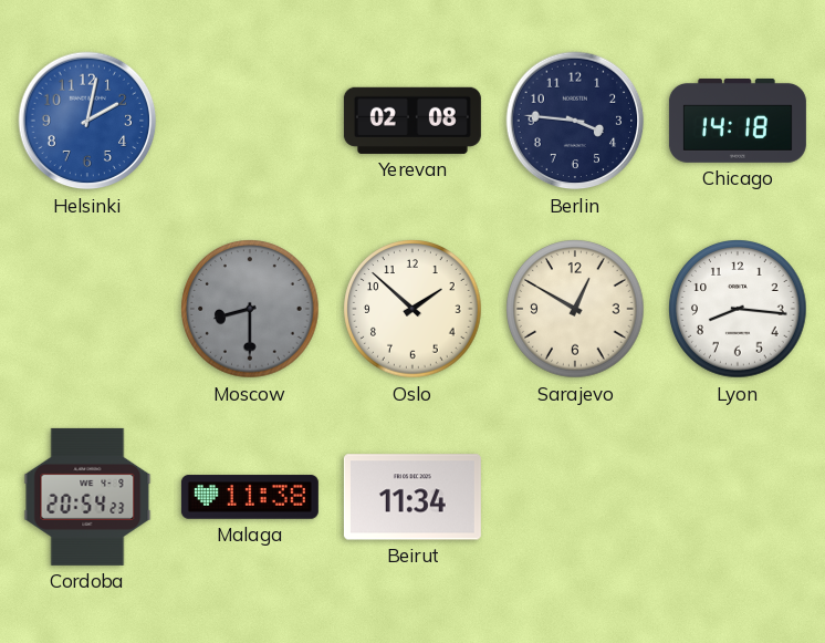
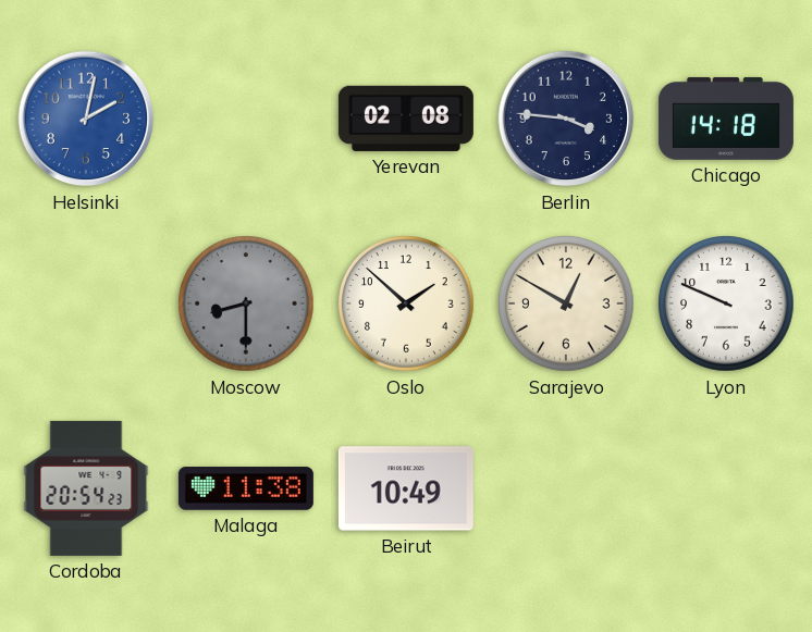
Lyon: 8:16 -> 9:49
Beirut: 11:34 -> 10:49
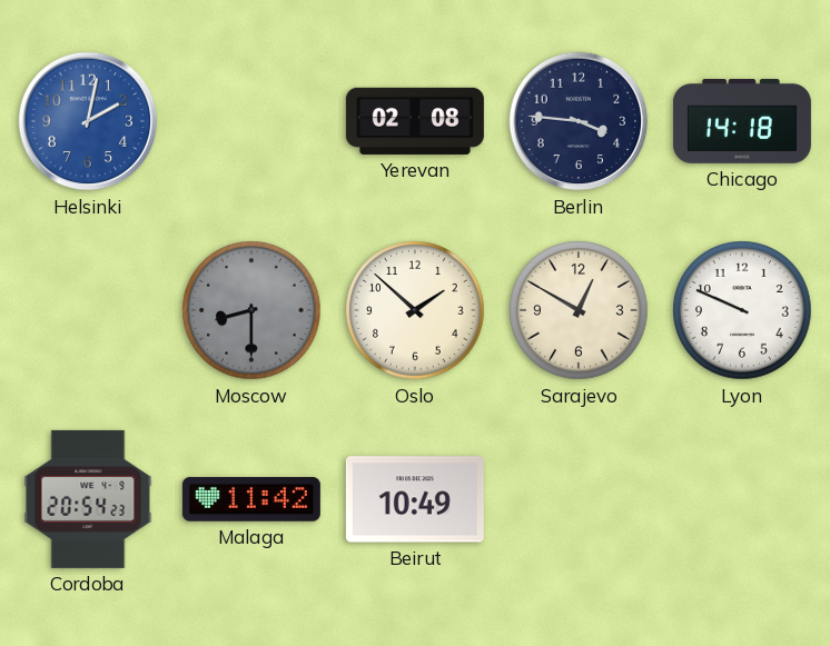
Malaga: 11:38 -> 11:42
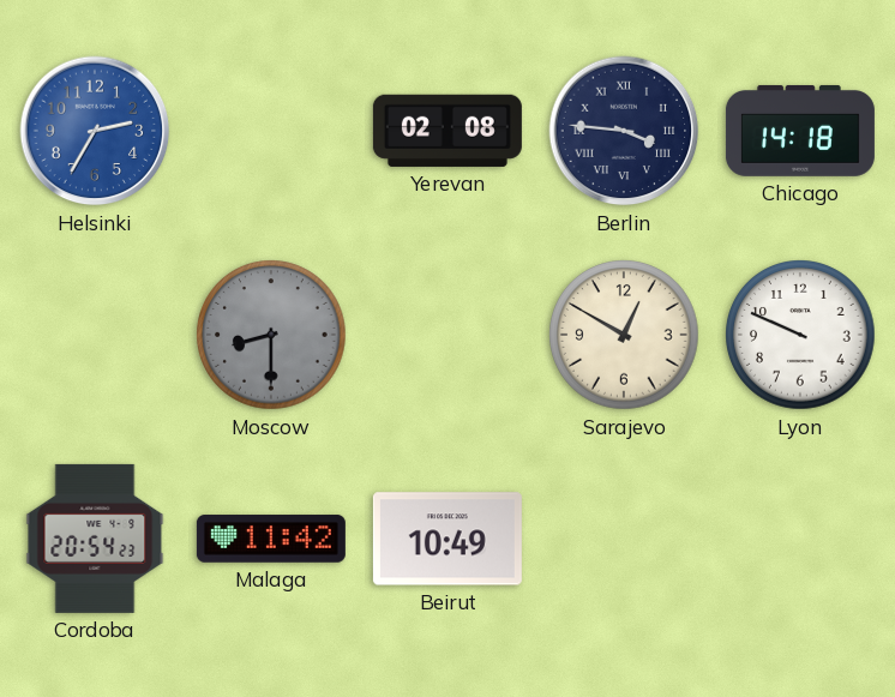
Helsinki: 2:02 -> 2:35
Berlin numerals: Arabic -> Roman
Oslo: 1:52 -> none
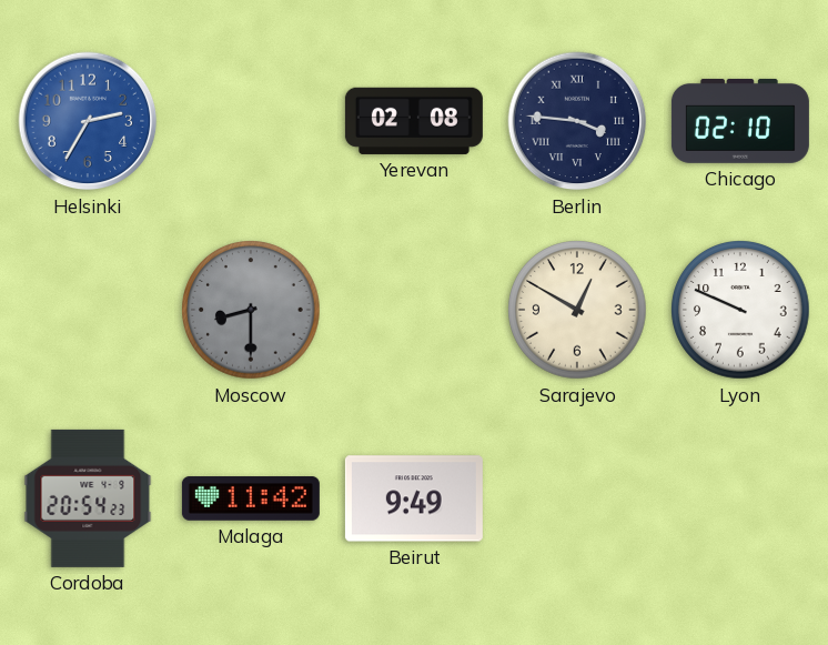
Chicago: 14:18 -> 02:10
Beirut: 10:49 -> 9:49
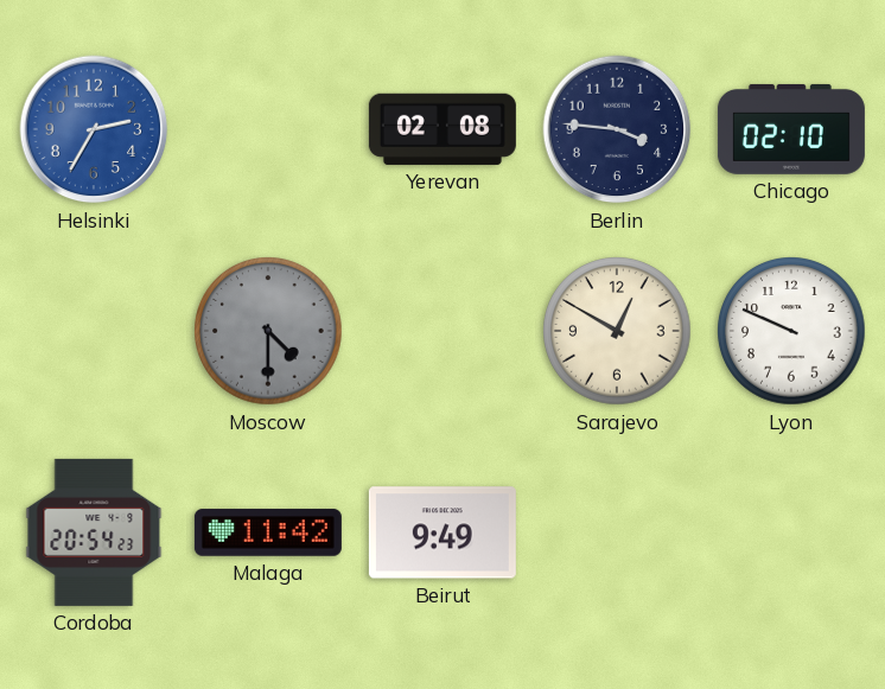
Berlin numerals: Roman -> Arabic
Moscow: 8:30 -> 4:30
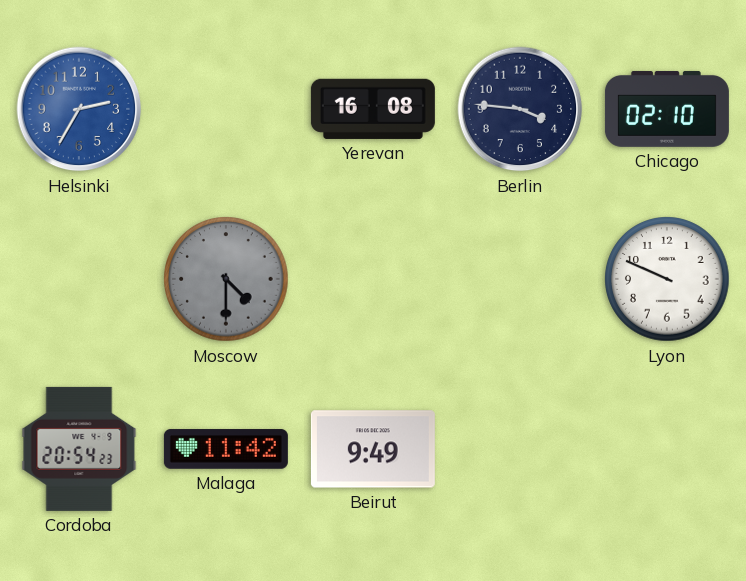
Yerevan: 02:08 -> 16:08
Sarajevo: 12:50 -> none
